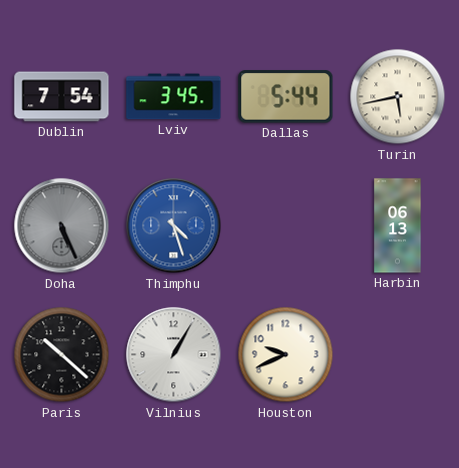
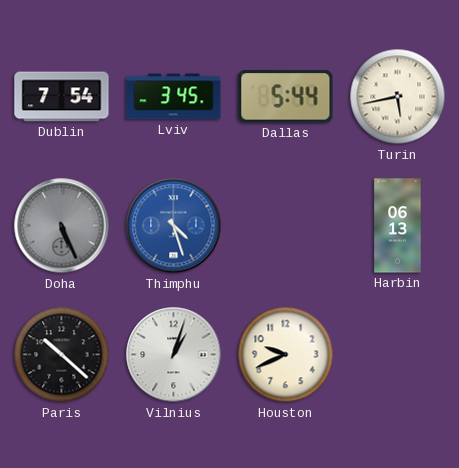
Vilnius: 1:05 -> 1:03
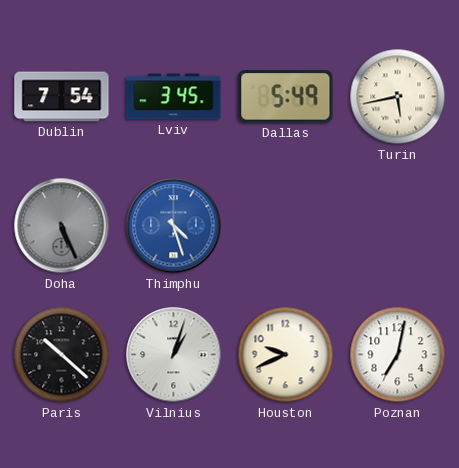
Dallas: 5:44 -> 5:49
Harbin: 06:13 -> none
Poznan: none -> 7:02
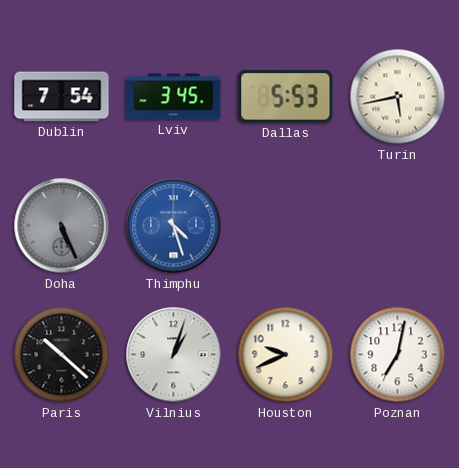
Dallas: 5:49 -> 5:53
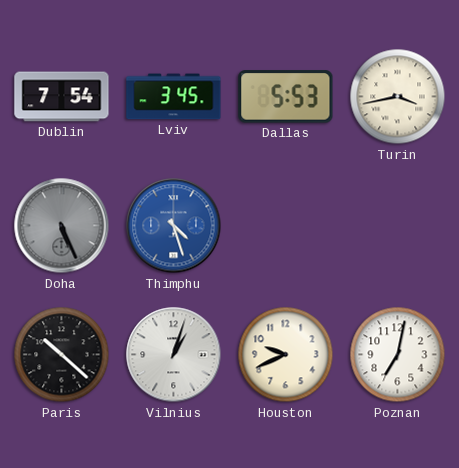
Turin: 5:43 -> 3:43
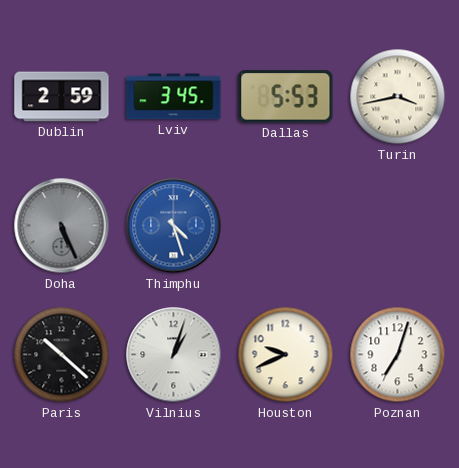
Dublin: 7:54 -> 2:59
Poznan: 7:02 -> 7:03
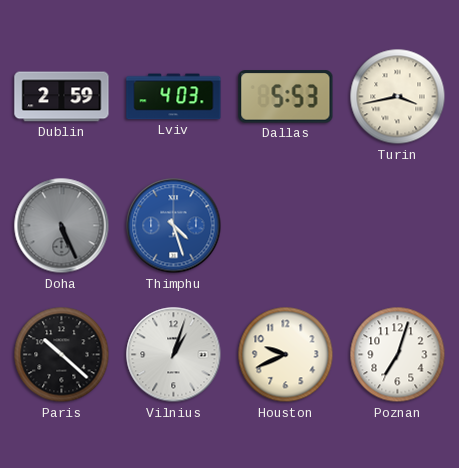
Lviv: 3:45 -> 4:03
